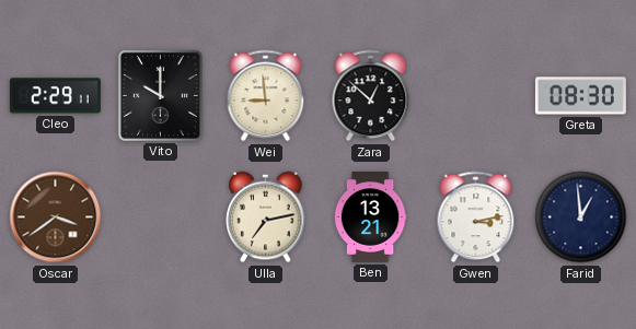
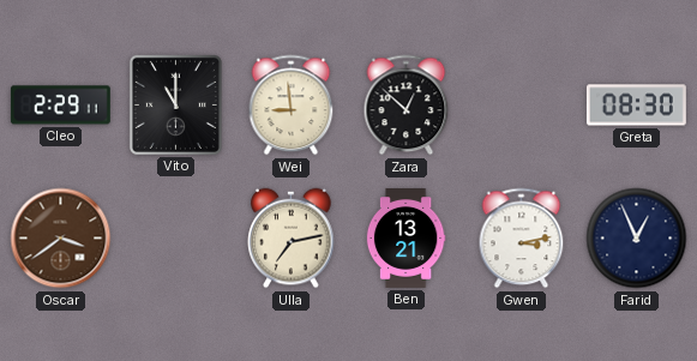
Vito: 10:00 -> 11:00
Farid: 12:59 -> 12:56
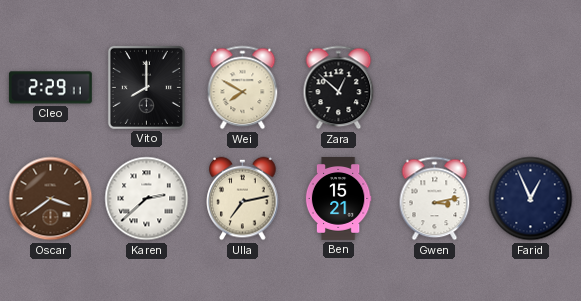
Vito: 11:00 -> 8:00
Wei: 8:59 -> 7:50
Greta: 08:30 -> none
Karen: none -> 2:38
Ben: 13:21 -> 15:21
